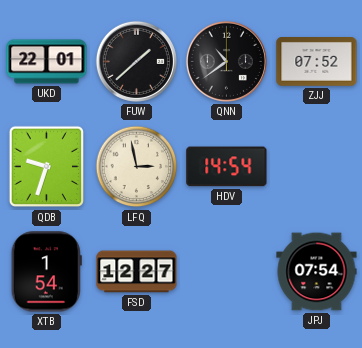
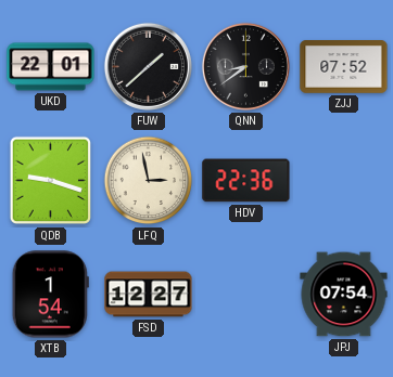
QNN: 10:39 -> 8:39
QDB: 9:33 -> 9:18
HDV: 14:54 -> 22:36
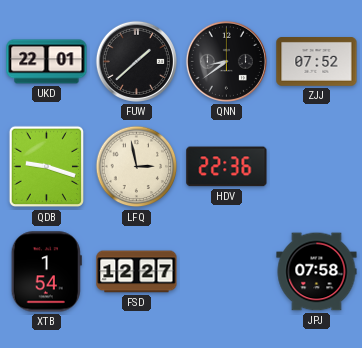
JPJ: 07:54 -> 07:58
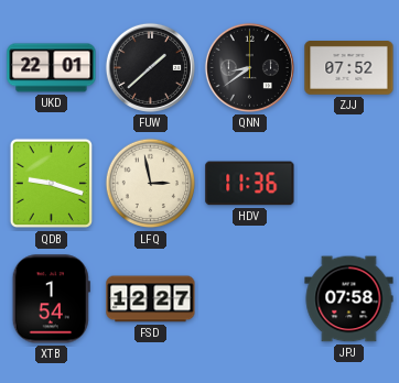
HDV: 22:36 -> 11:36
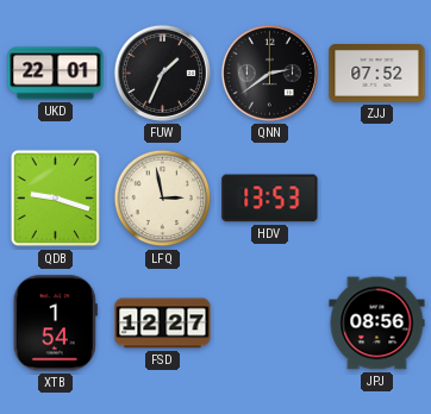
FUW: 1:38 -> 1:34
QNN: 8:39 -> 2:39
HDV: 11:36 -> 13:53
JPJ: 07:58 -> 08:56
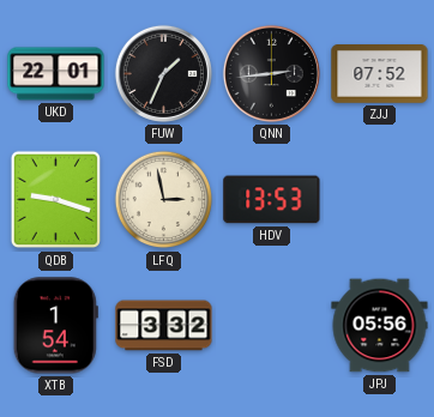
QNN: 2:39 -> 2:44
FSD: 12:27 -> 3:32
JPJ: 08:56 -> 05:56
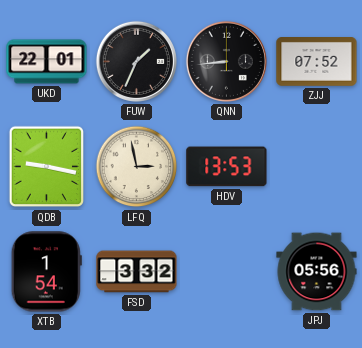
QNN: 2:44 -> 8:44
QDB: 9:18 -> 9:17
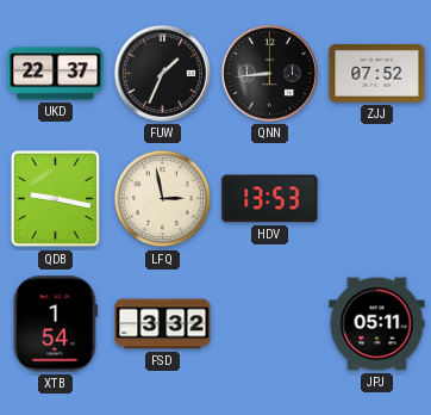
UKD: 22:01 -> 22:37
JPJ: 05:56 -> 05:11
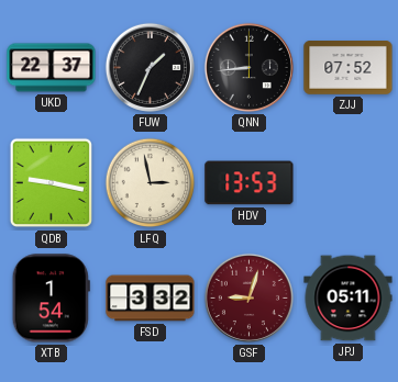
GSF: none -> 9:03
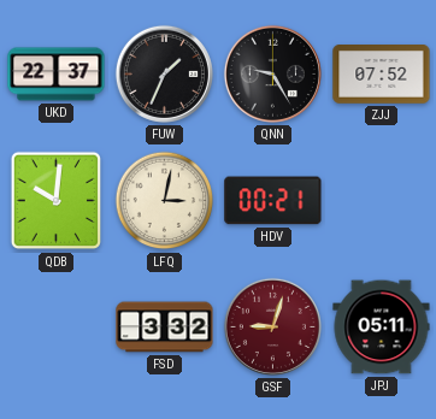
QNN: 8:44 -> 9:25
QDB: 9:17 -> 10:01
LFQ: 2:58 -> 3:02
HDV: 13:53 -> 00:21
XTB: 1:54 -> none
